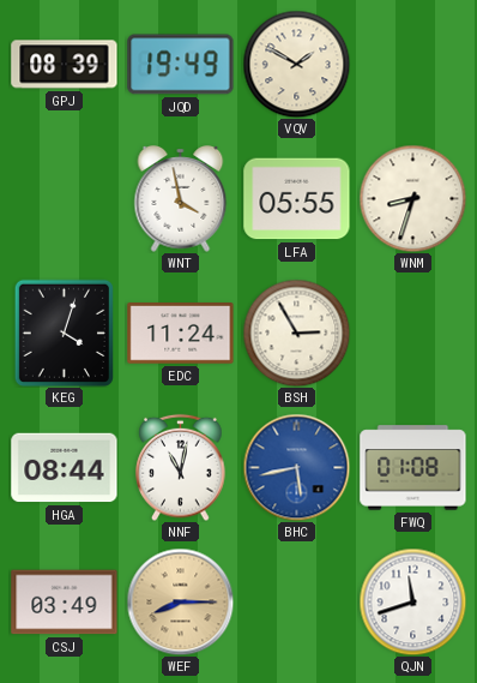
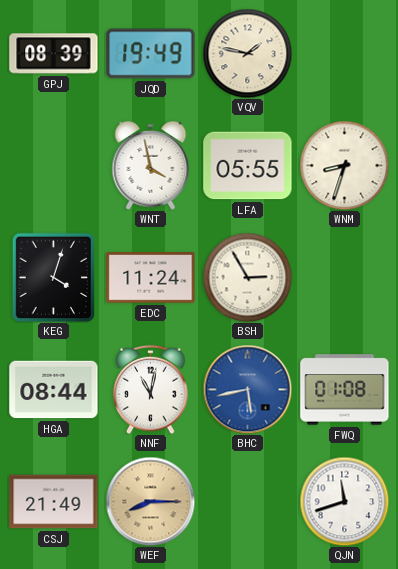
VQV: 1:50 -> 1:47
CSJ: 03:49 -> 21:49
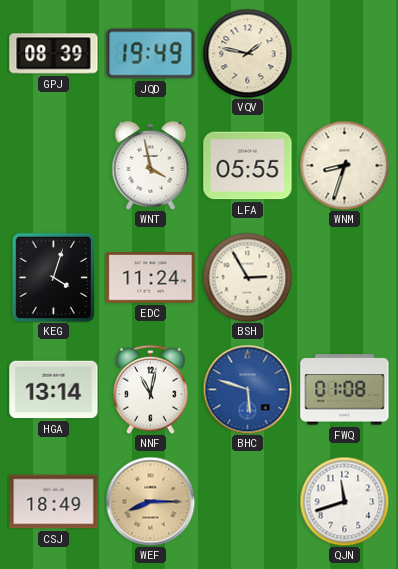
HGA: 08:44 -> 13:14
BHC: 5:43 -> 5:48
CSJ: 21:49 -> 18:49
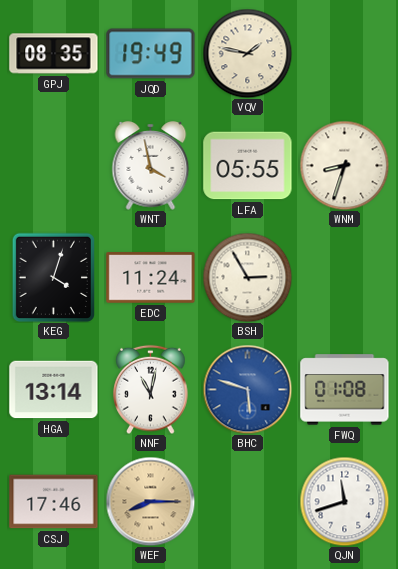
GPJ: 08:39 -> 08:35
CSJ: 18:49 -> 17:46
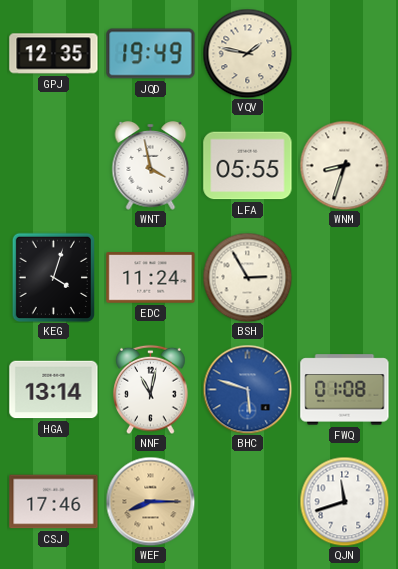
GPJ: 08:35 -> 12:35
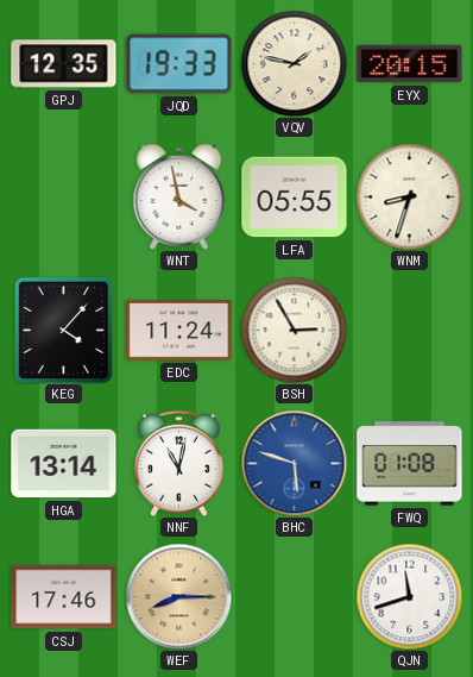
JQD: 19:49 -> 19:33
EYX: none -> 20:15
KEG: 4:03 -> 4:07
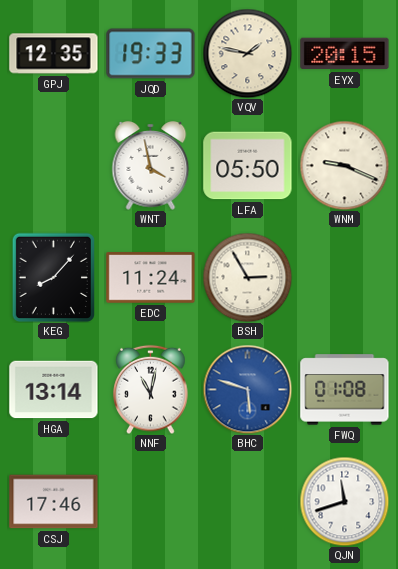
LFA: 05:55 -> 05:50
WNM: 8:33 -> 9:19
KEG: 4:07 -> 8:07
WEF: 8:15 -> none
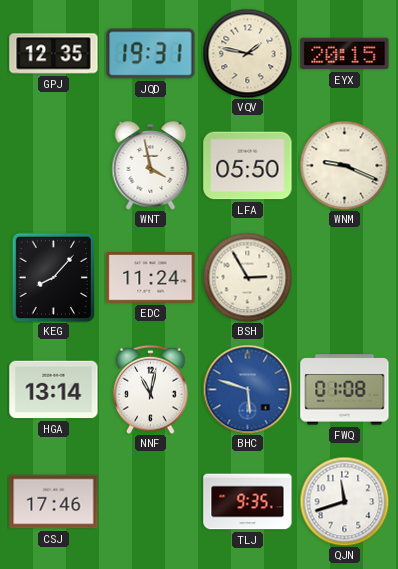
JQD: 19:33 -> 19:31
TLJ: none -> 9:35
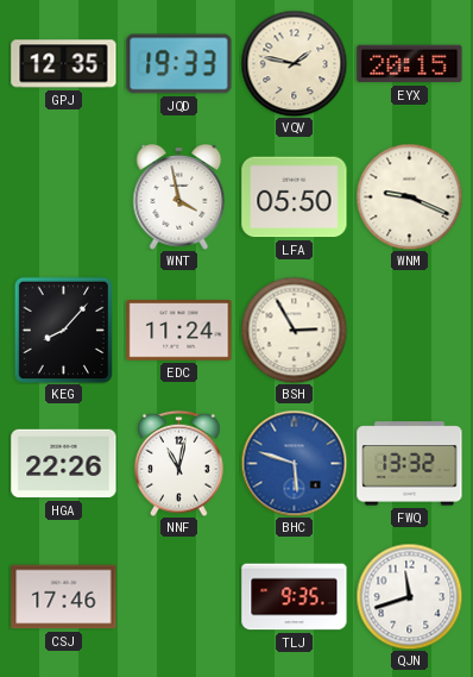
JQD: 19:31 -> 19:33
HGA: 13:14 -> 22:26
FWQ: 01:08 -> 13:32
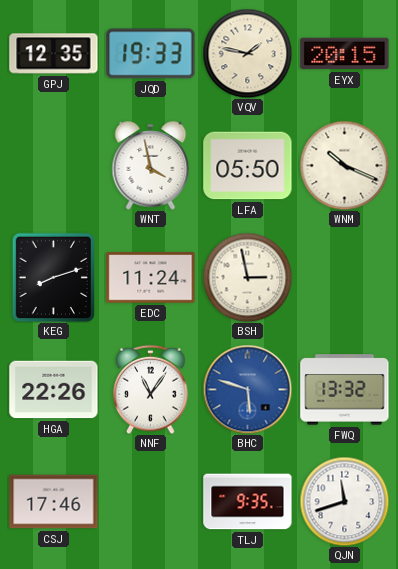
WNM: 9:19 -> 10:19
KEG: 8:07 -> 8:12
BSH: 2:55 -> 2:58
NNF: 11:02 -> 11:06
